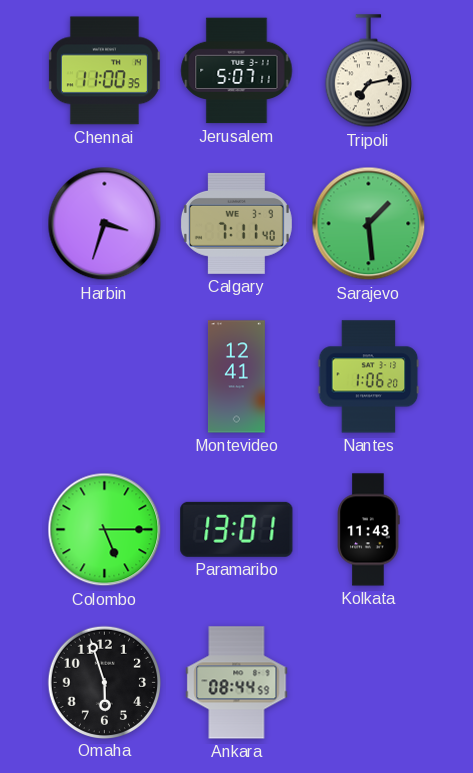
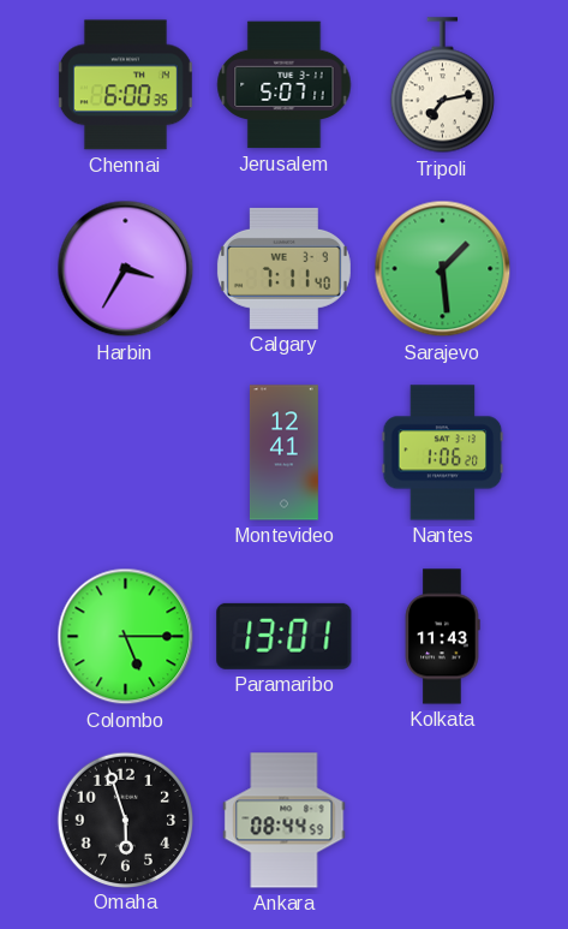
Chennai: 11:00 -> 6:00
Harbin: 3:33 -> 3:35
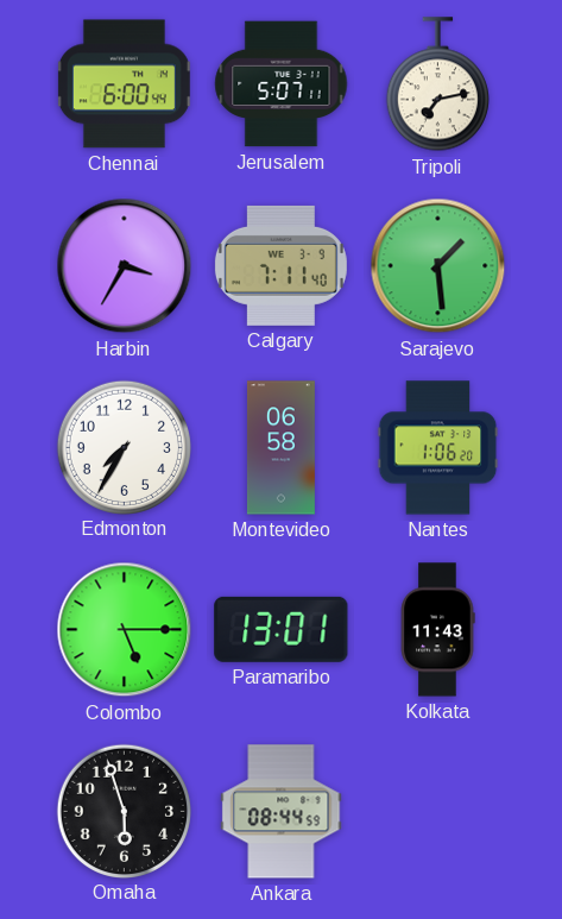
Chennai: 6:00:35 -> 6:00:44
Edmonton: none -> 7:35
Montevideo: 12:41 -> 06:58
